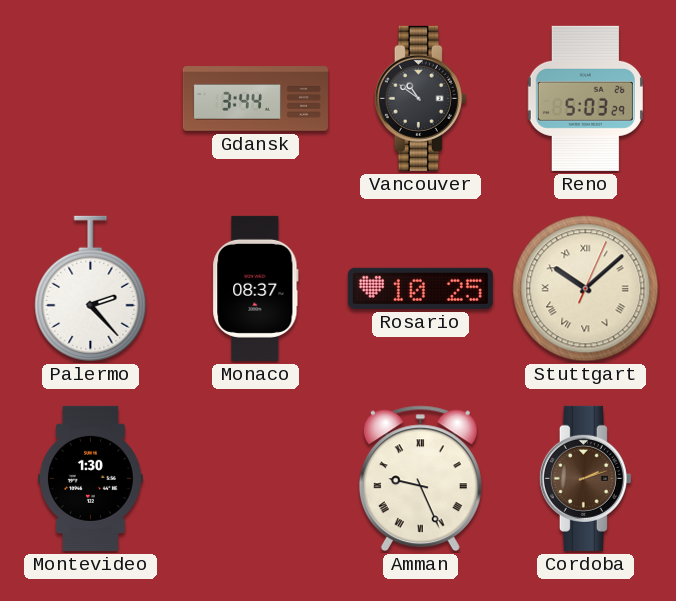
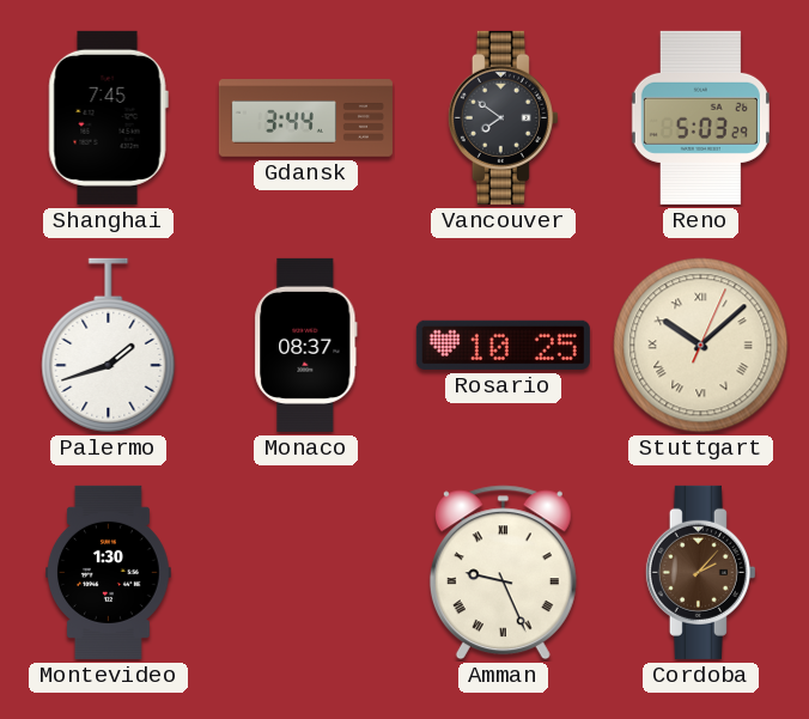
Shanghai: none -> 7:45
Vancouver: 10:51 -> 7:51
Palermo: 2:23 -> 1:42
Cordoba: 2:12 -> 2:07
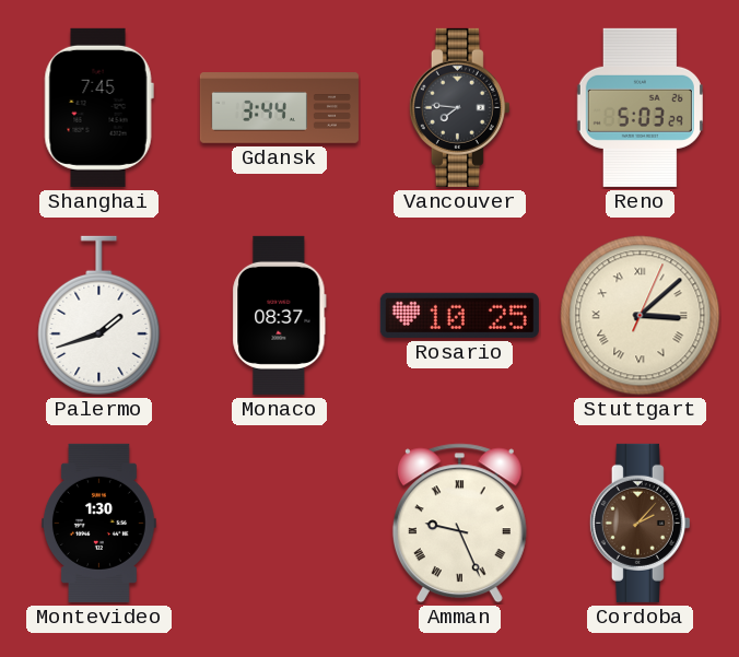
Vancouver: 7:51 -> 7:46
Stuttgart: 10:08 -> 3:08
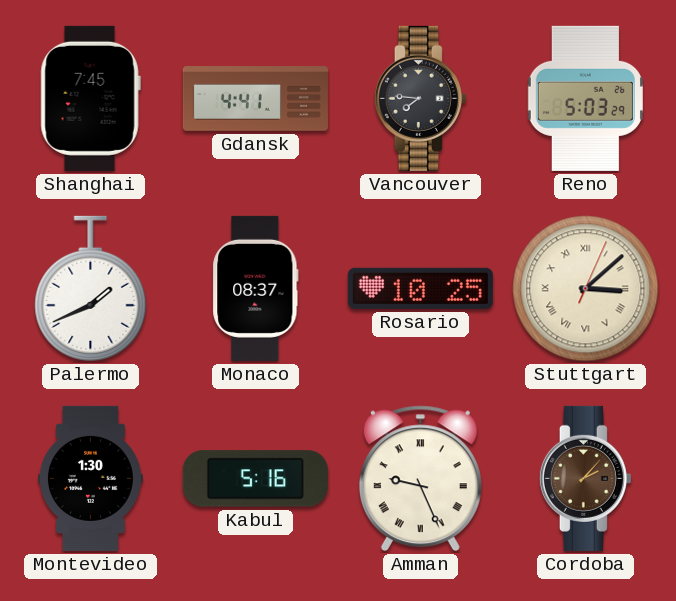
Gdansk: 3:44 -> 4:41
Palermo: 1:42 -> 1:41
Kabul: none -> 5:16
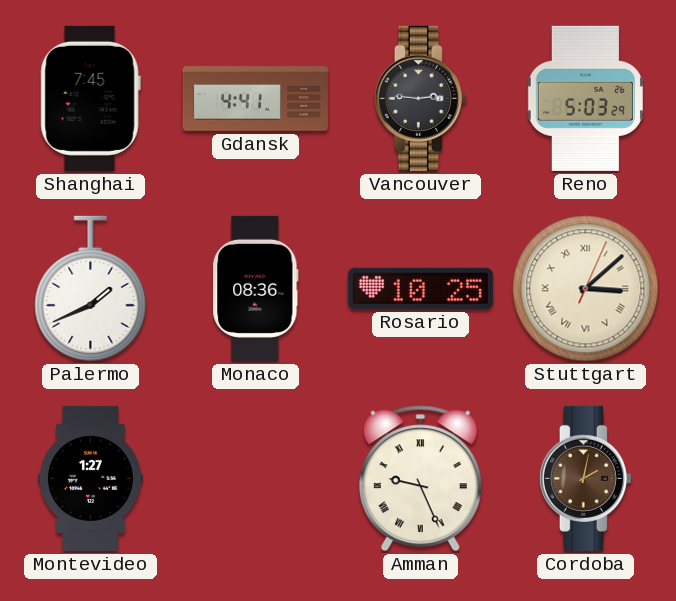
Vancouver: 7:46 -> 2:46
Monaco: 08:37 -> 08:36
Montevideo: 1:30 -> 1:27
Kabul: 5:16 -> none
Cordoba: 2:07 -> 2:02
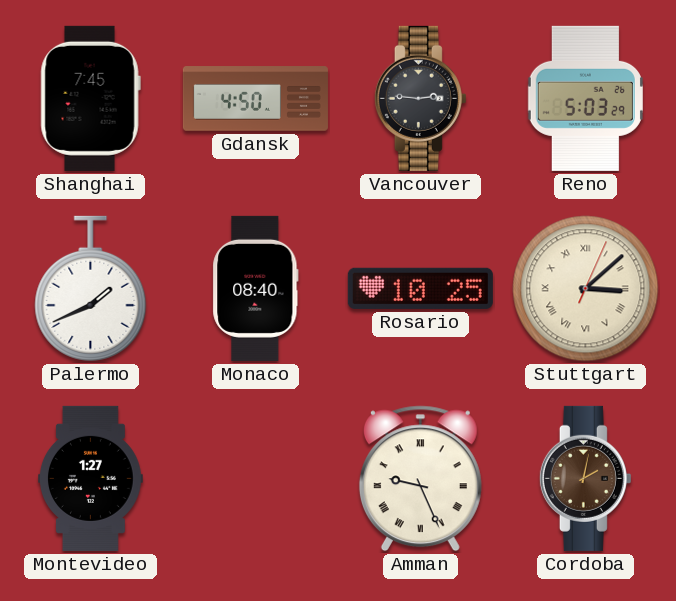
Gdansk: 4:41 -> 4:50
Monaco: 08:36 -> 08:40
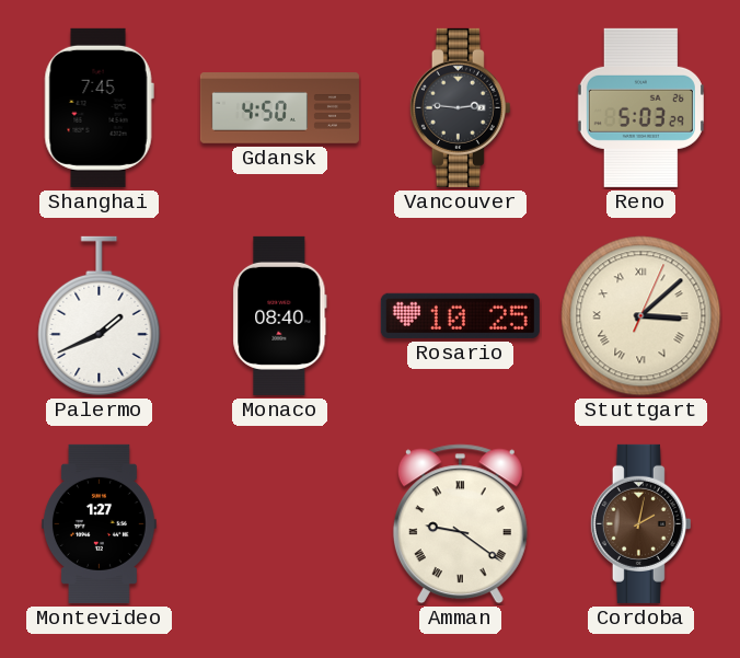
Amman: 9:26 -> 9:21
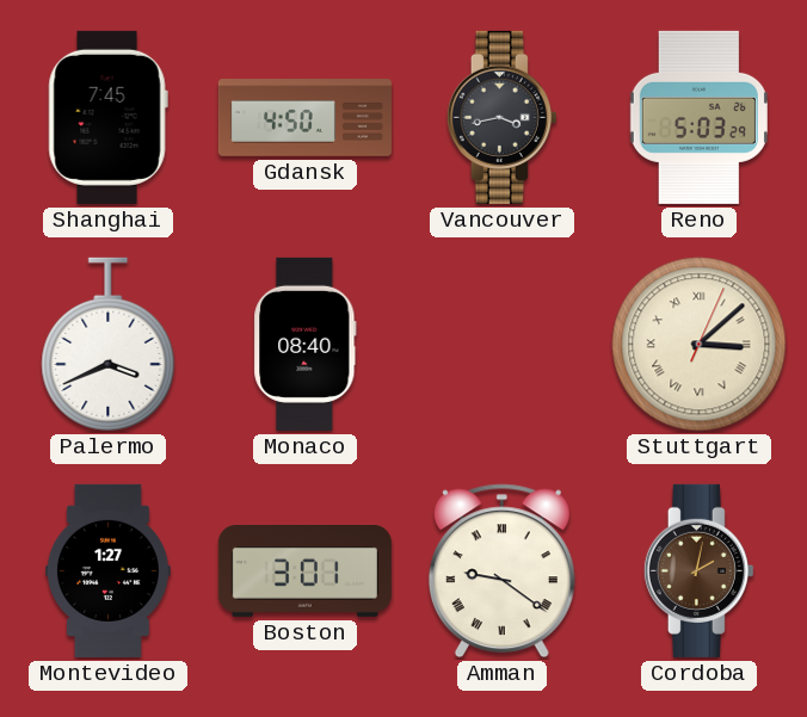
Vancouver: 2:46 -> 3:43
Palermo: 1:41 -> 3:41
Rosario: 10:25 -> none
Boston: none -> 3:01
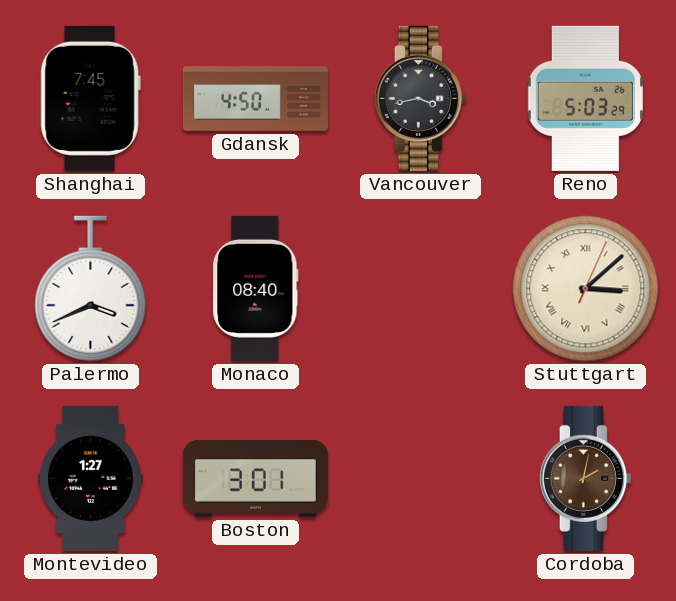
Amman: 9:21 -> none
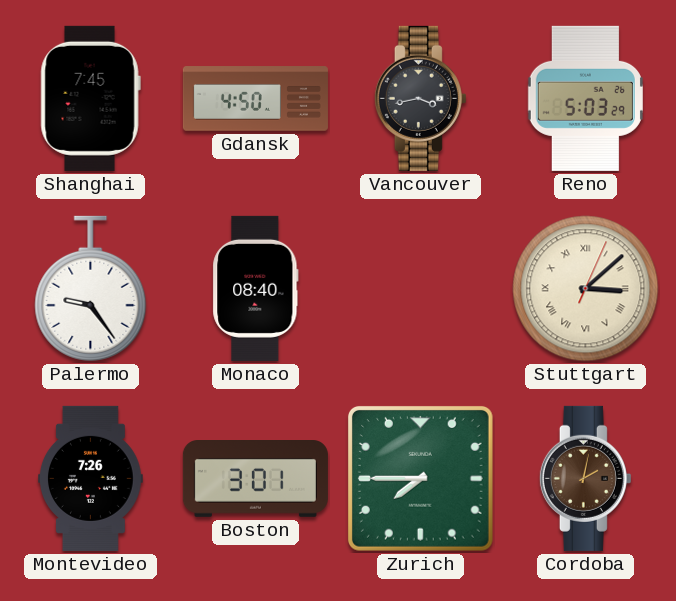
Palermo: 3:41 -> 9:24
Montevideo: 1:27 -> 7:26
Zurich: none -> 7:45
